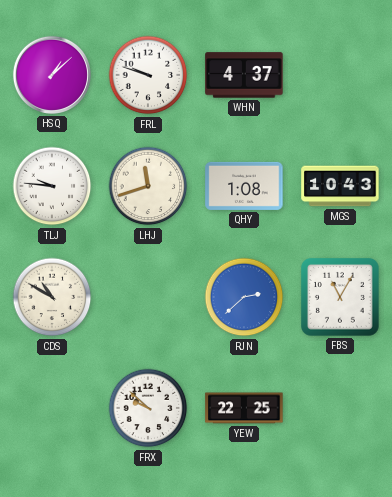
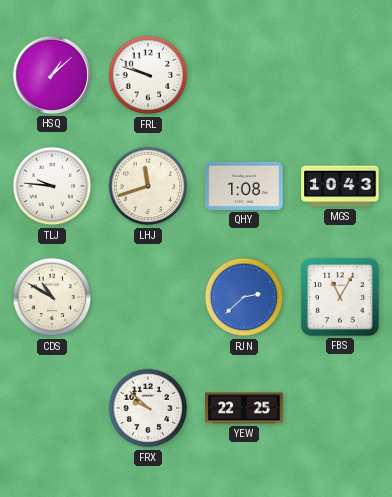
WHN: 4:37 -> none
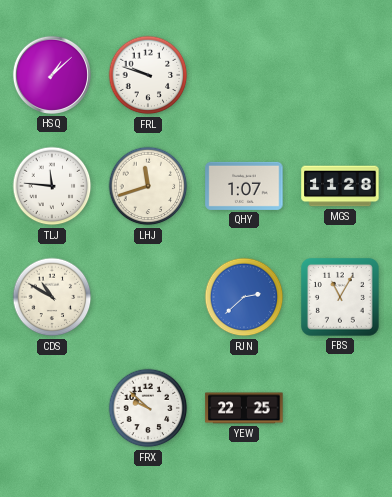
TLJ: 9:46 -> 11:46
QHY: 1:08 -> 1:07
MGS: 10:43 -> 11:28
